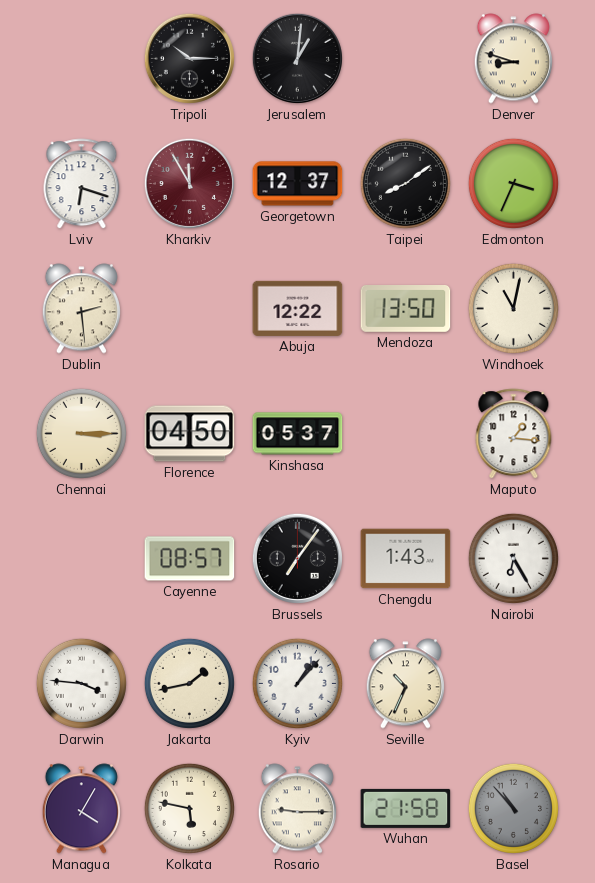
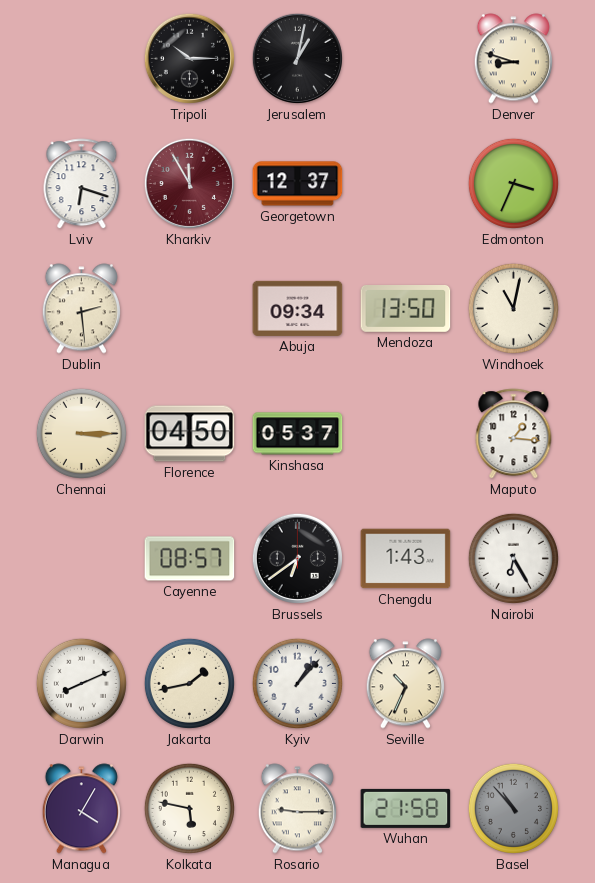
Jerusalem: 1:01 -> 1:02
Taipei: 8:09 -> none
Abuja: 12:22 -> 09:34
Brussels: 7:06 -> 6:39
Darwin: 3:46 -> 8:11
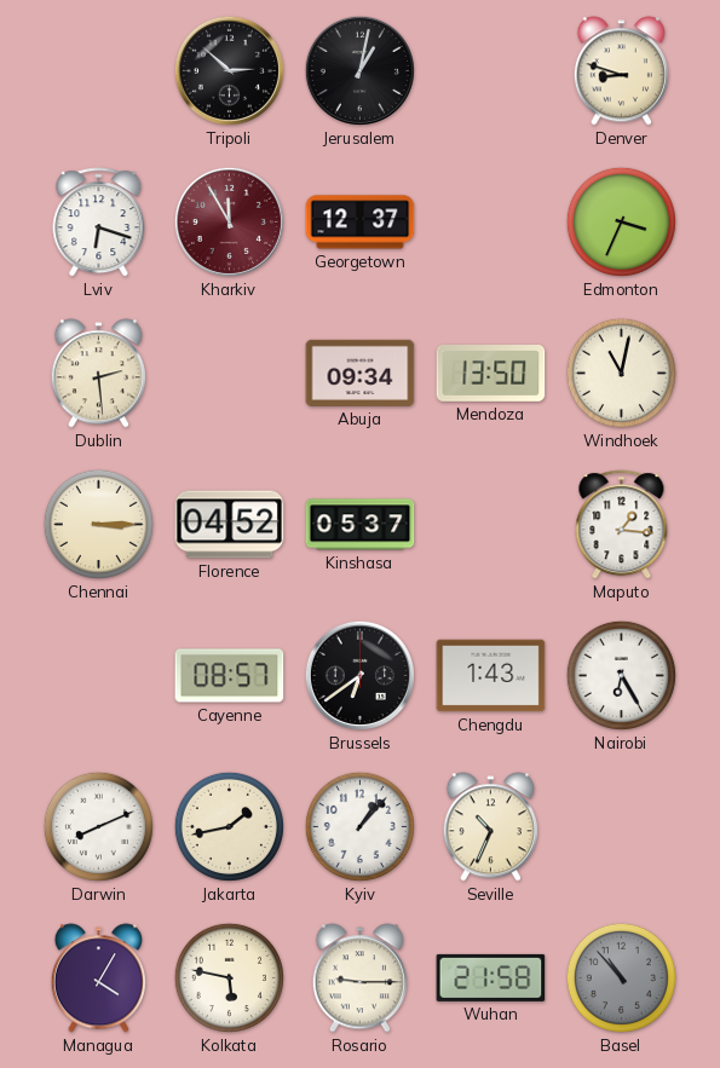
Tripoli: 10:15 -> 2:52
Florence: 04:50 -> 04:52
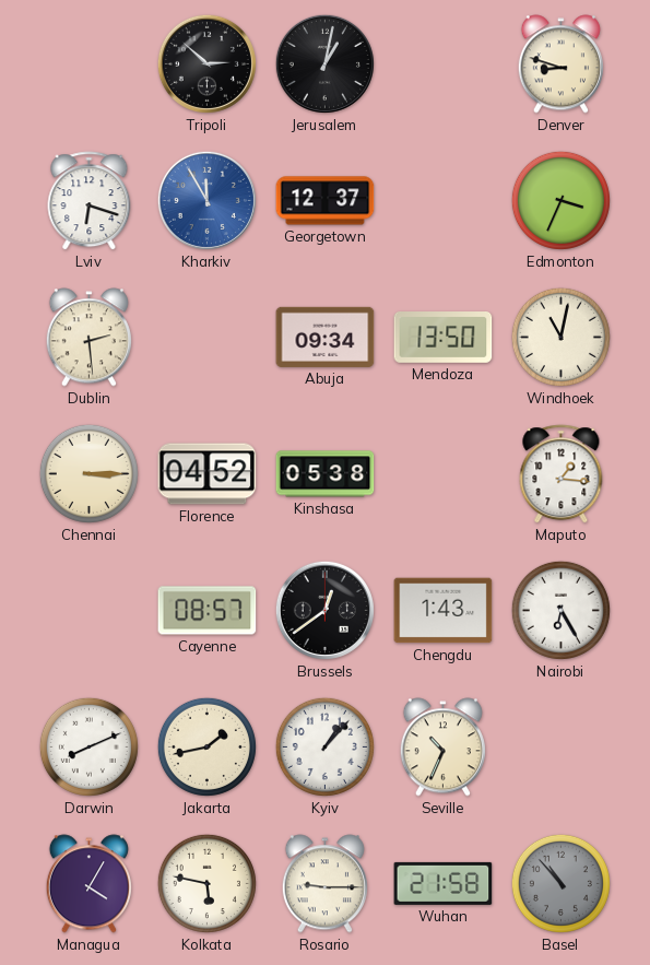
Kharkiv dial: burgundy -> blue
Kinshasa: 05:37 -> 05:38
Brussels: 6:39 -> 12:39
